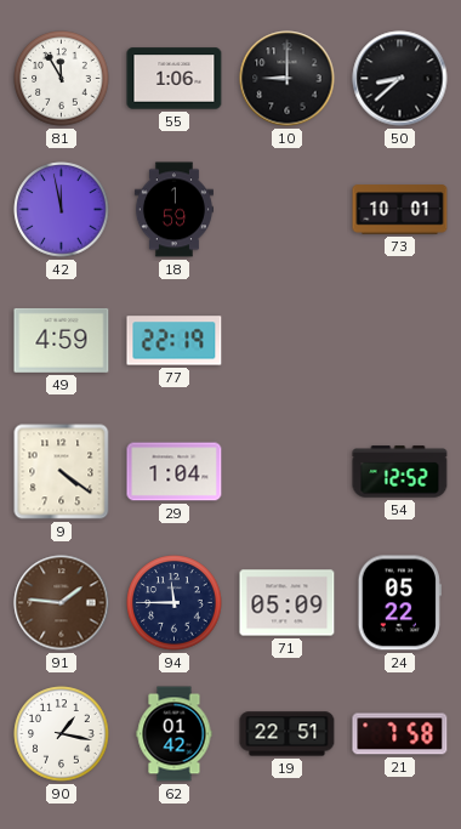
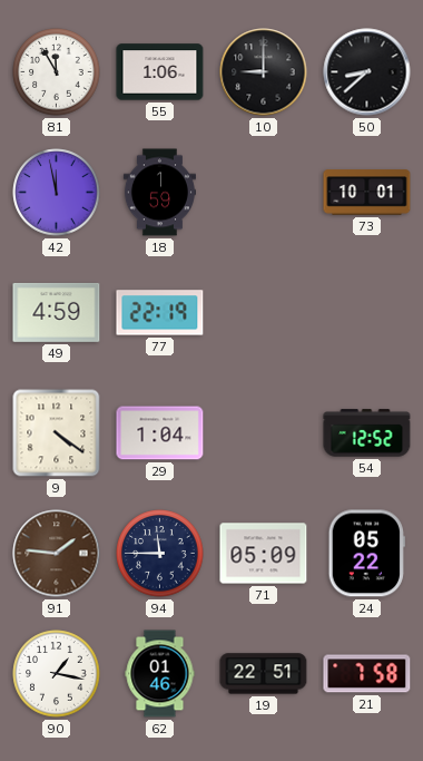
62: 01:42 -> 01:46
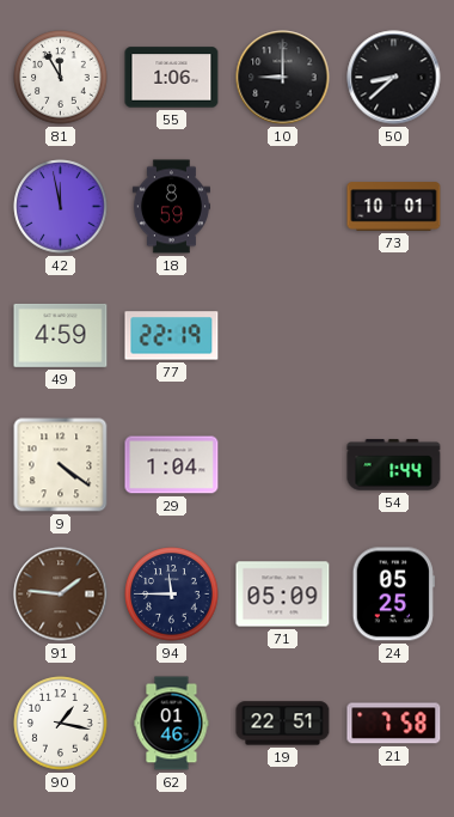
18: 1:59 -> 8:59
54: 12:52 -> 1:44
24: 05:22 -> 05:25
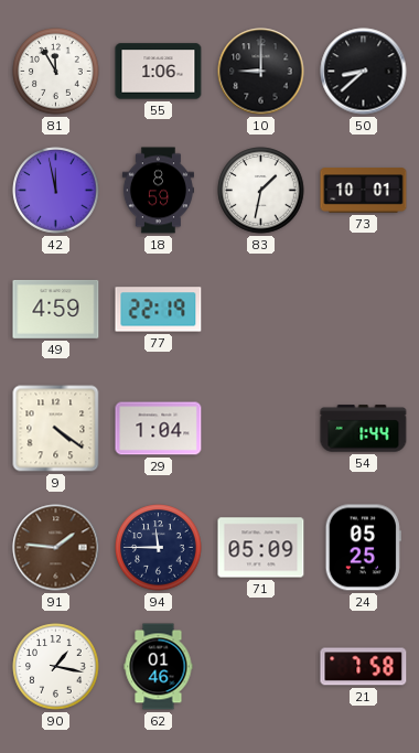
83: none -> 1:32
19: 22:51 -> none
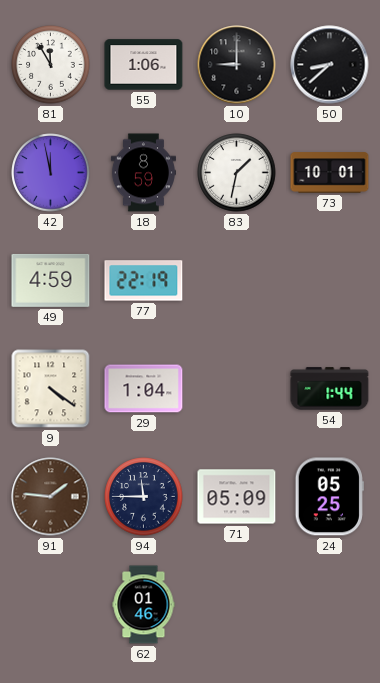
90: 1:17 -> none
21: 7:58 -> none
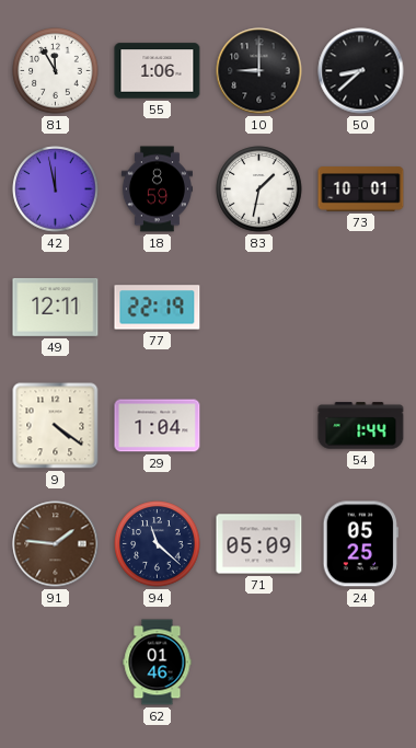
49: 4:59 -> 12:11
94: 11:45 -> 11:22
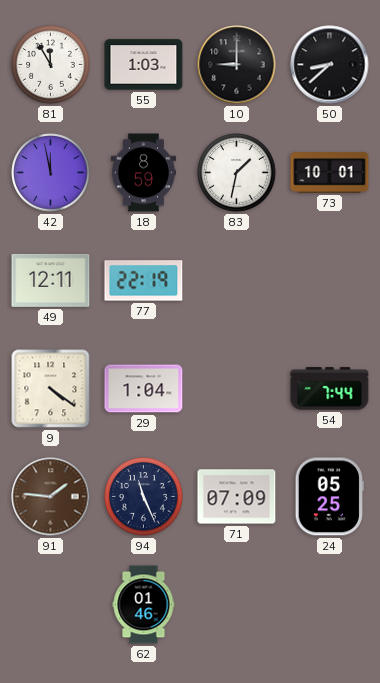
55: 1:06 -> 1:03
54: 1:44 -> 7:44
94: 11:22 -> 11:26
71: 05:09 -> 07:09
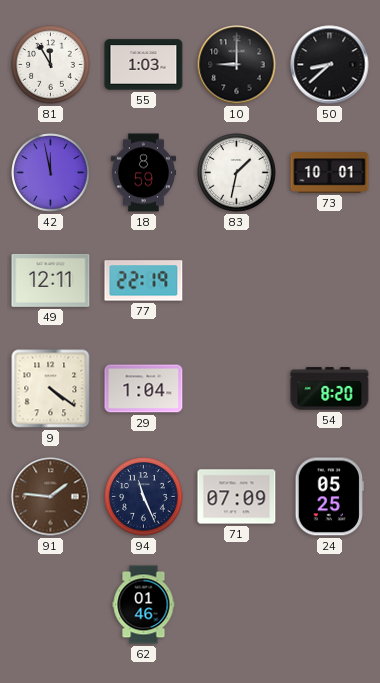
54: 7:44 -> 8:20
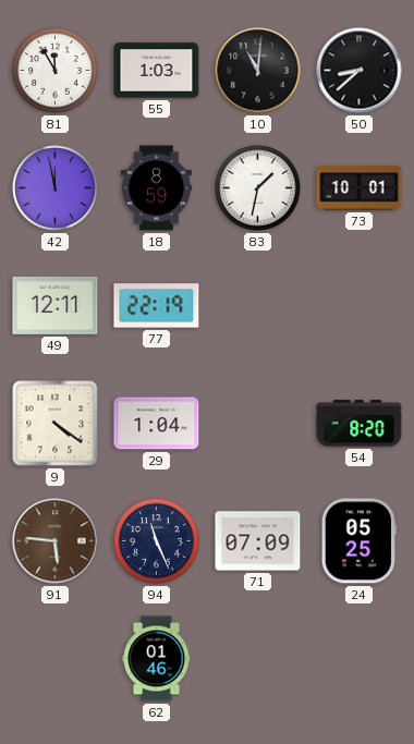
10: 9:00 -> 11:01
91: 1:46 -> 5:46
